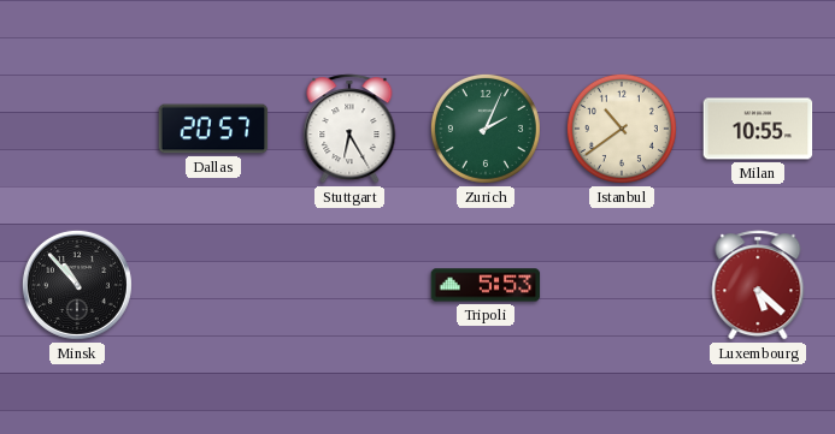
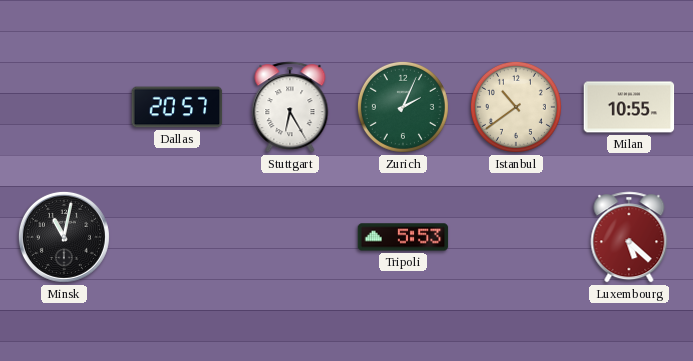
Minsk: 10:53 -> 11:02
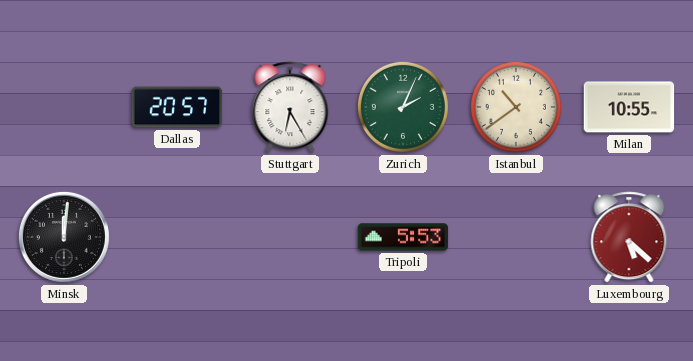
Minsk: 11:02 -> 12:01
